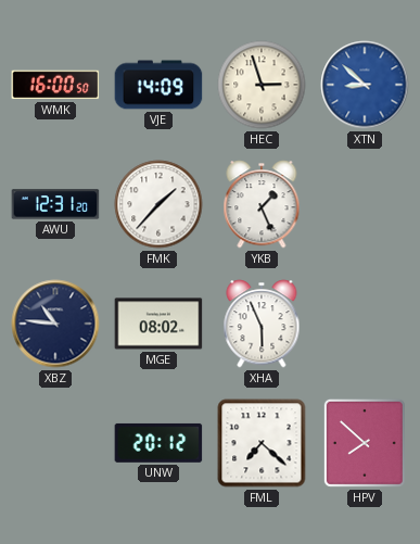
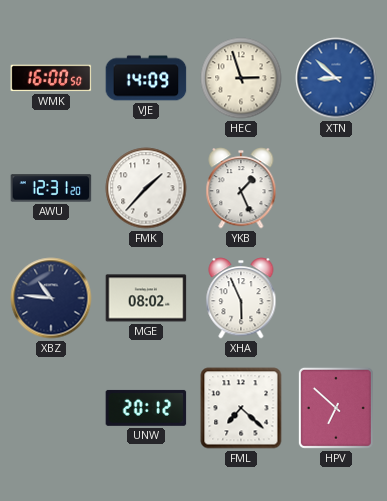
HPV: 7:52 -> 6:52
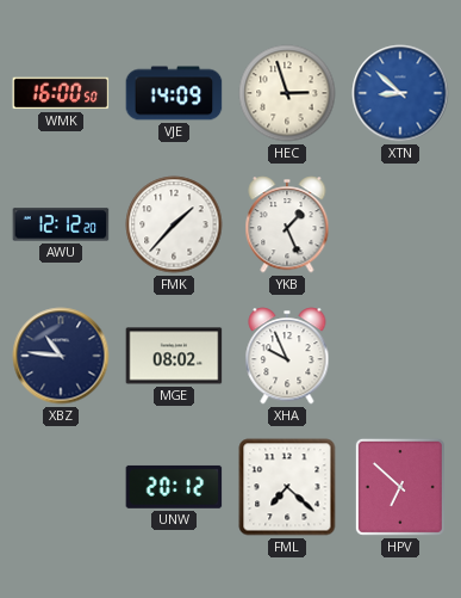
AWU: 12:31 -> 12:12
XHA: 5:56 -> 9:56
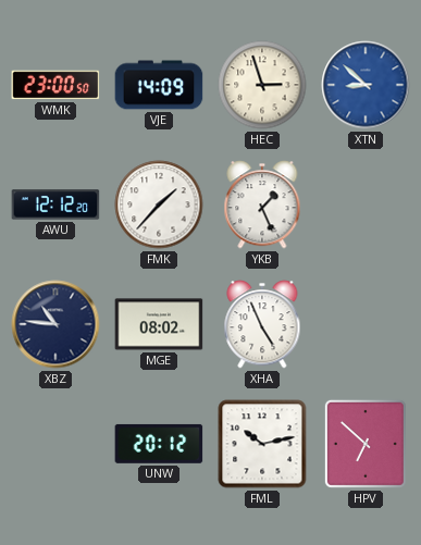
WMK: 16:00 -> 23:00
XHA: 9:56 -> 4:56
FML: 7:22 -> 10:13
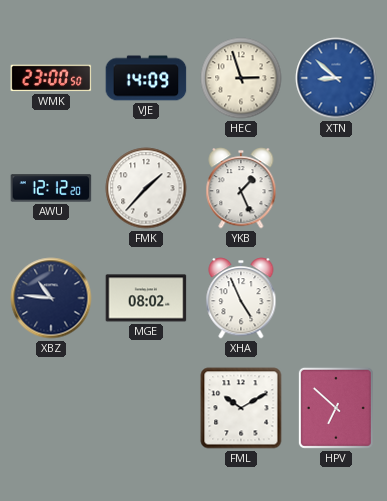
UNW: 20:12 -> none
FML: 10:13 -> 10:10
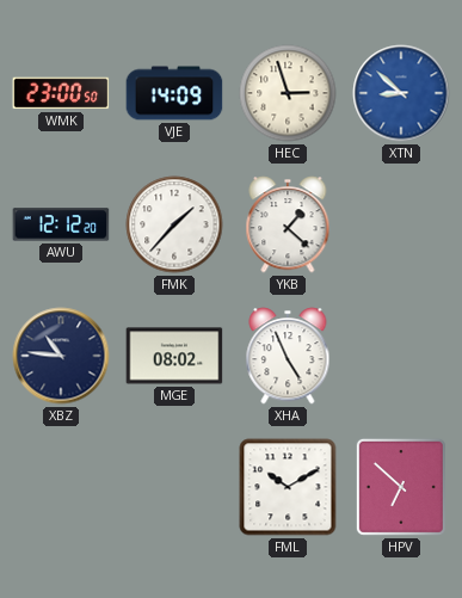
YKB: 1:26 -> 1:22
